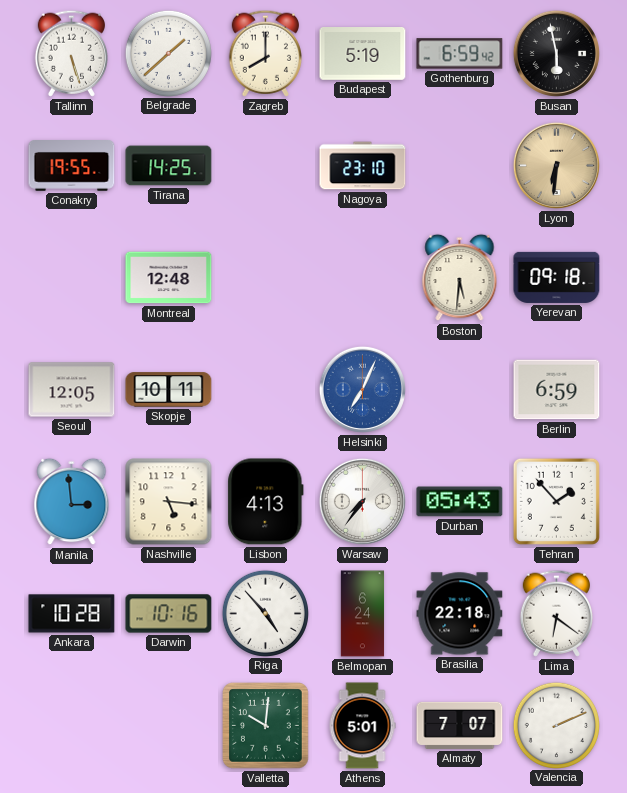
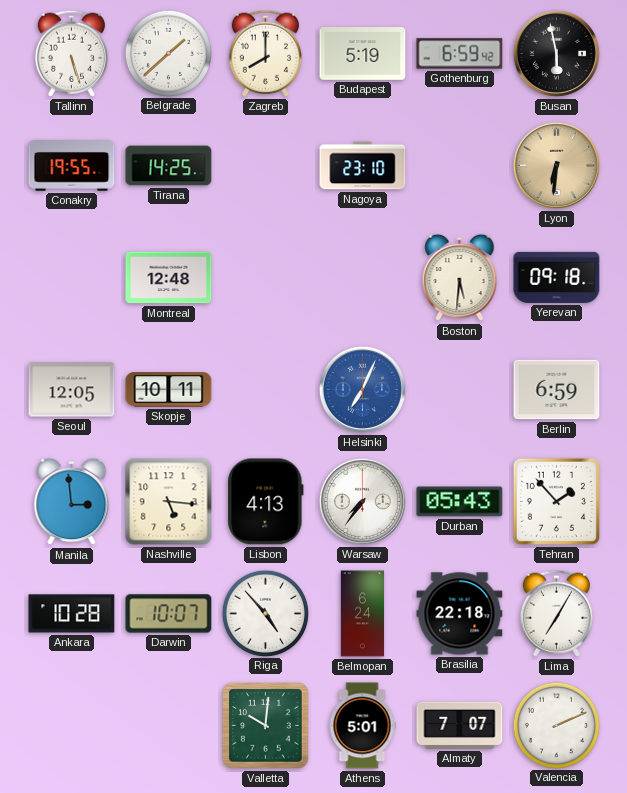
Darwin: 10:16 -> 10:07
Lima: 6:21 -> 7:05
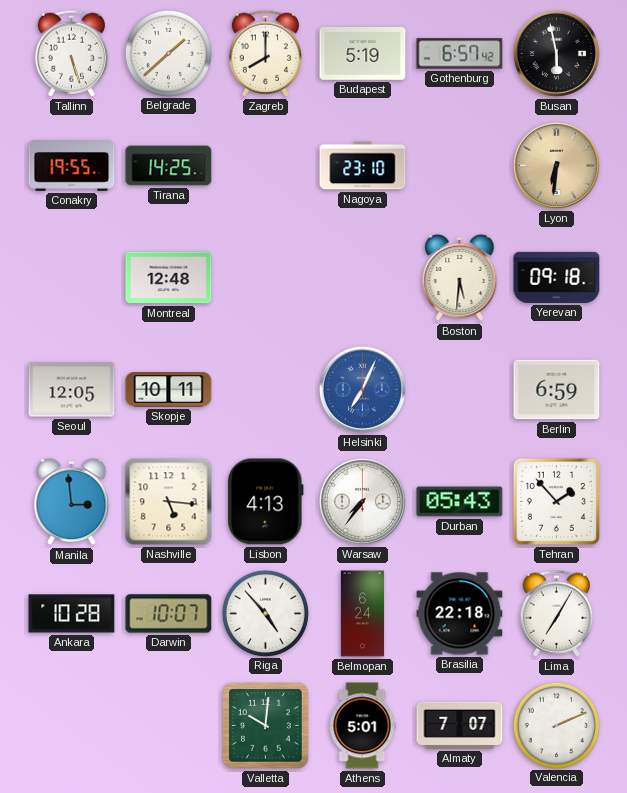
Gothenburg: 6:59 -> 6:57
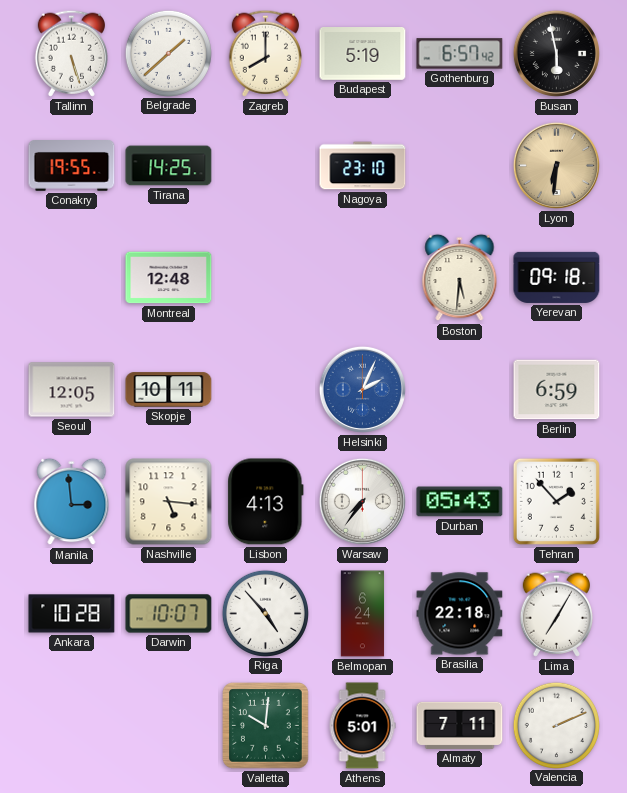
Helsinki: 7:04 -> 2:04
Almaty: 7:07 -> 7:11
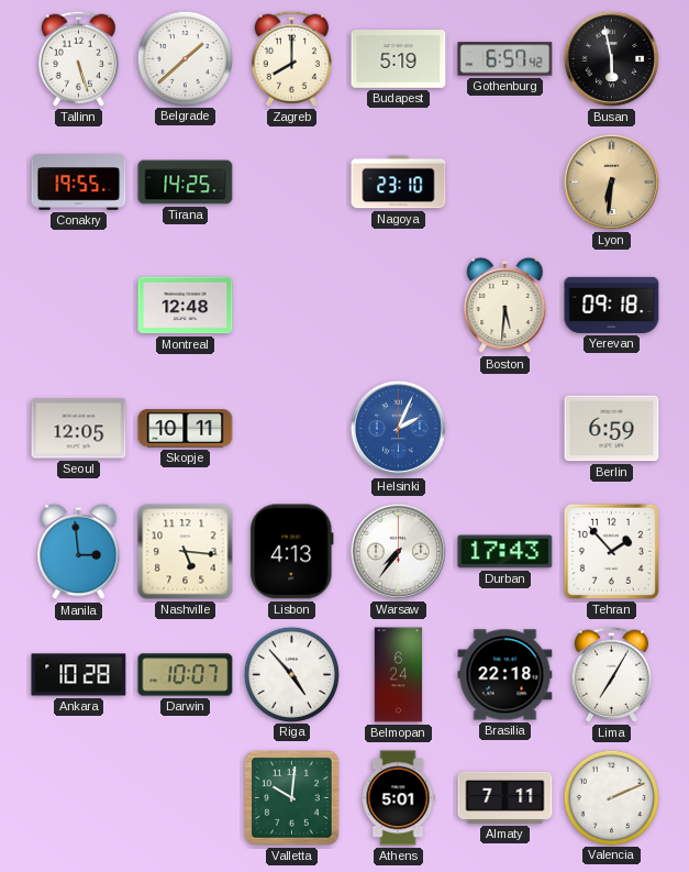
Durban: 05:43 -> 17:43
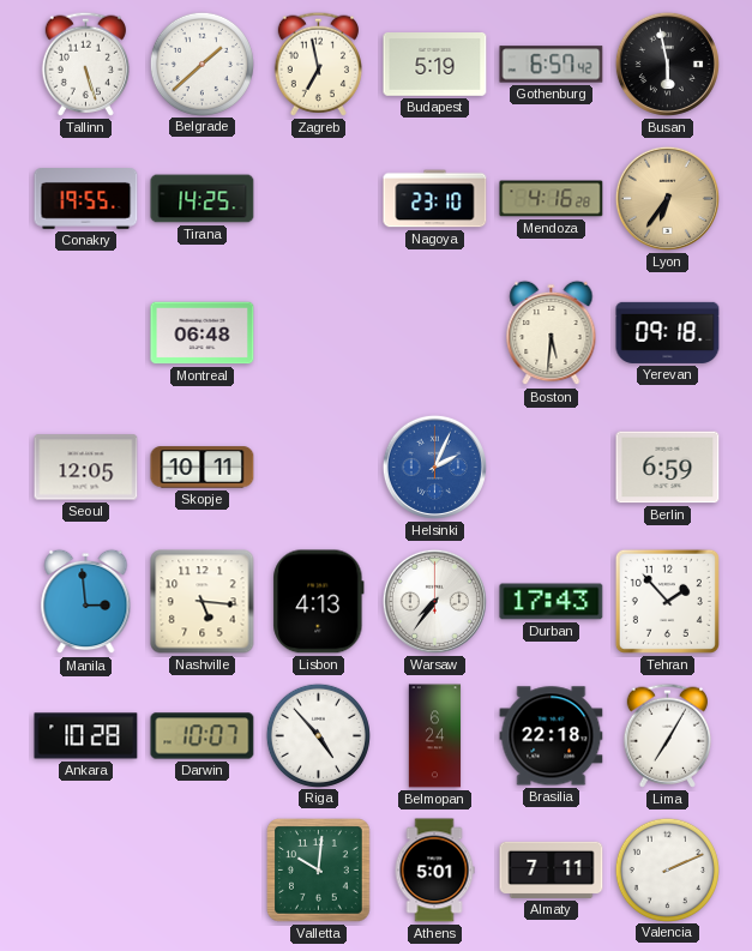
Zagreb: 8:00 -> 6:58
Mendoza: none -> 4:16
Lyon: 6:31 -> 6:36
Montreal: 12:48 -> 06:48
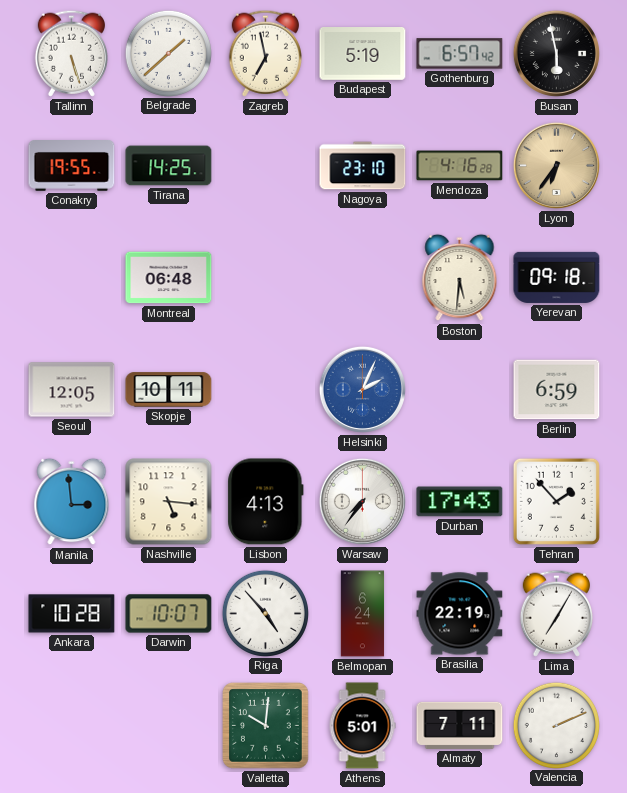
Brasilia: 22:18 -> 22:19
